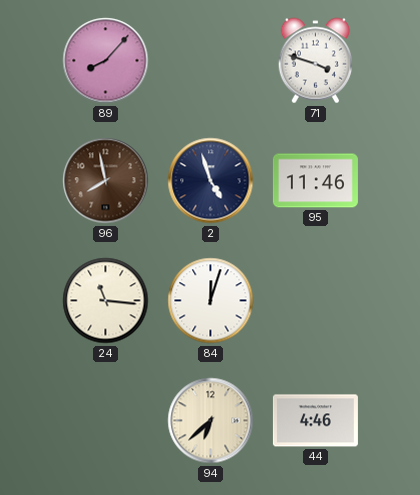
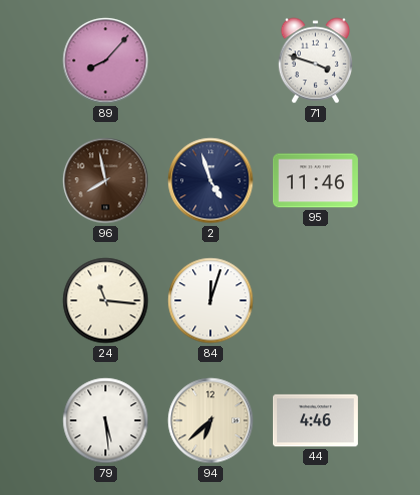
79: none -> 5:29
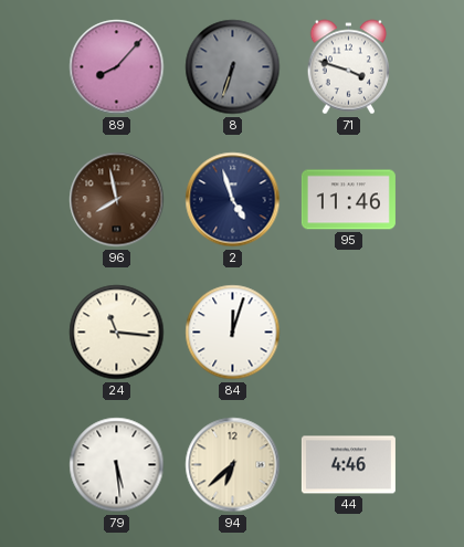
8: none -> 6:33
